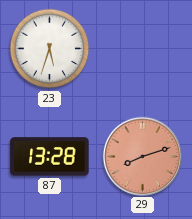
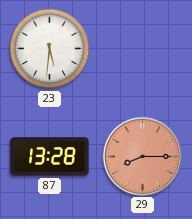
23: 5:33 -> 5:31
29: 8:12 -> 8:15
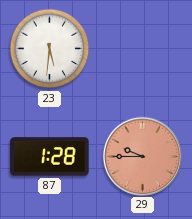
87: 13:28 -> 1:28
29: 8:15 -> 9:45
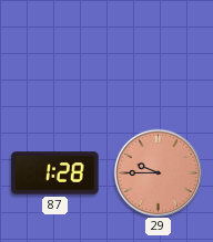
23: 5:31 -> none
